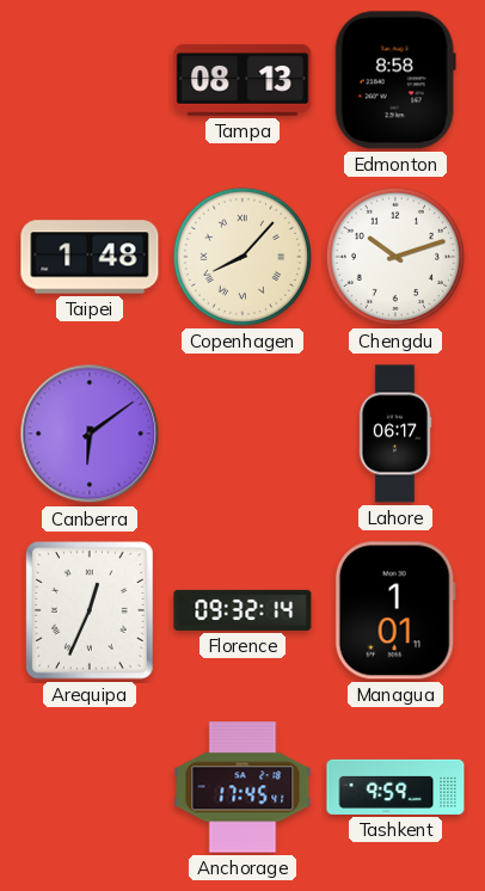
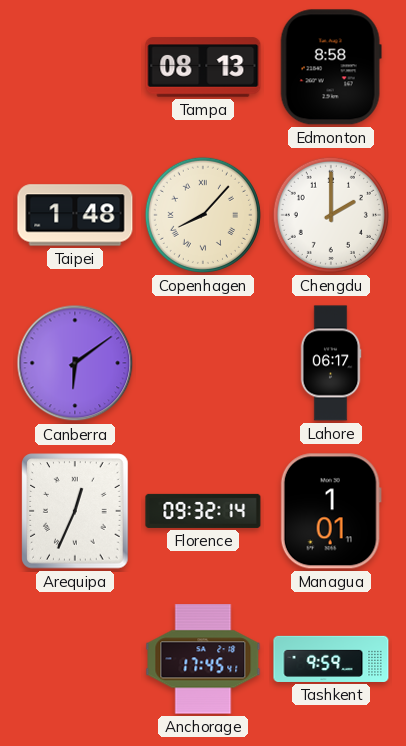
Chengdu: 10:12 -> 2:00
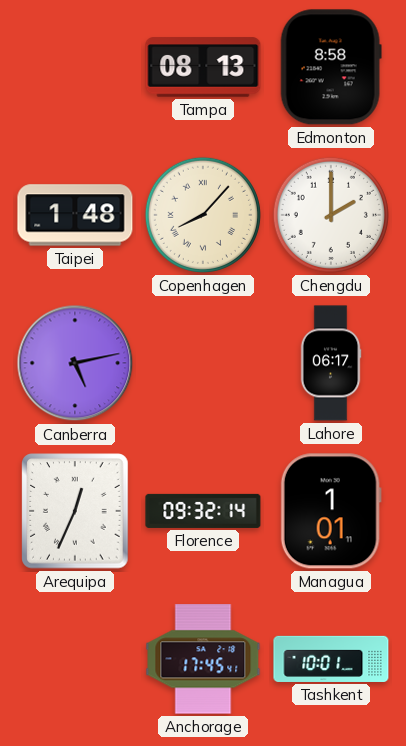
Canberra: 6:09 -> 5:13
Tashkent: 9:59 -> 10:01
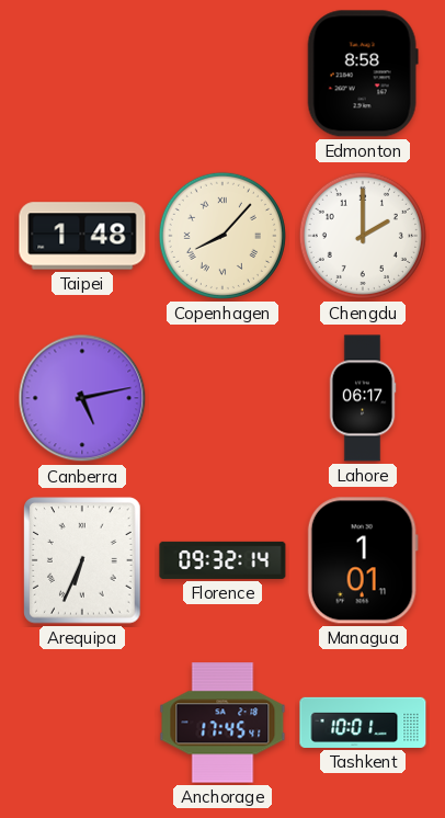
Tampa: 08:13 -> none
Arequipa: 12:34 -> 6:34
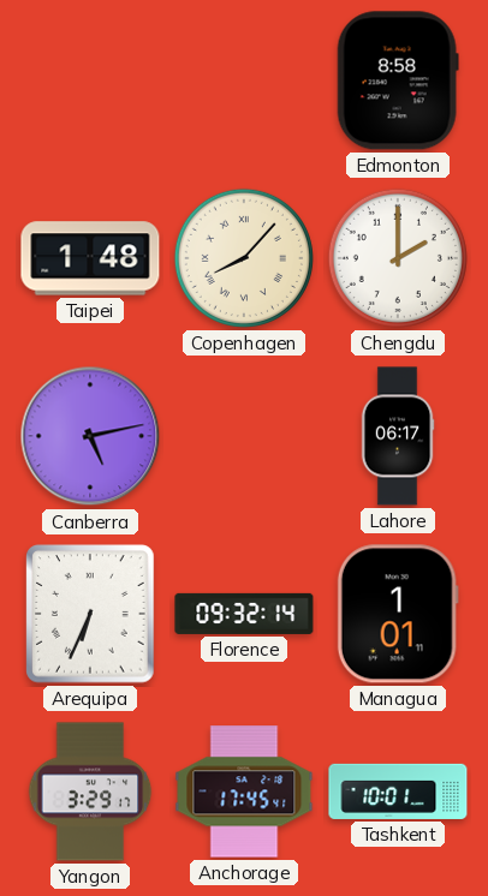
Yangon: none -> 3:29
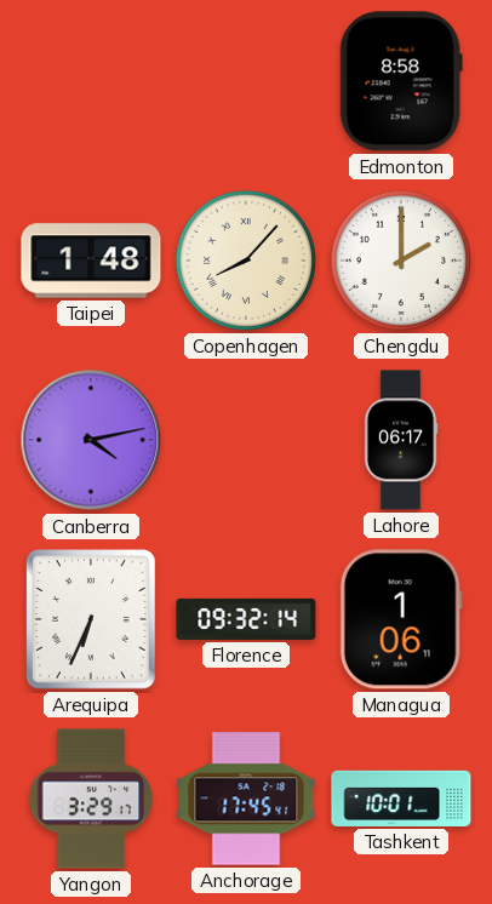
Canberra: 5:13 -> 4:13
Managua: 1:01 -> 1:06
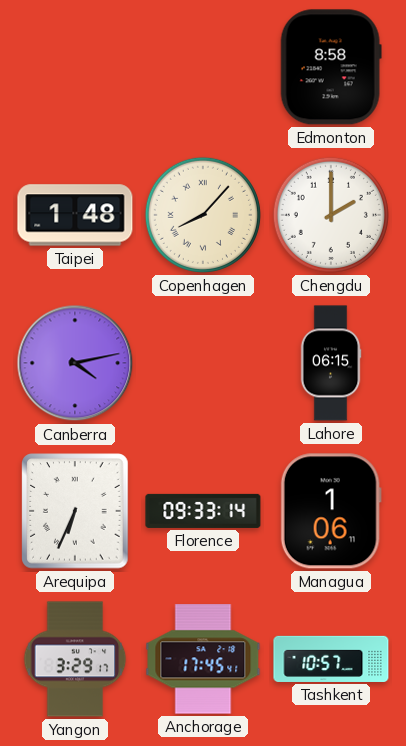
Lahore: 06:17 -> 06:15
Florence: 09:32 -> 09:33
Tashkent: 10:01 -> 10:57
